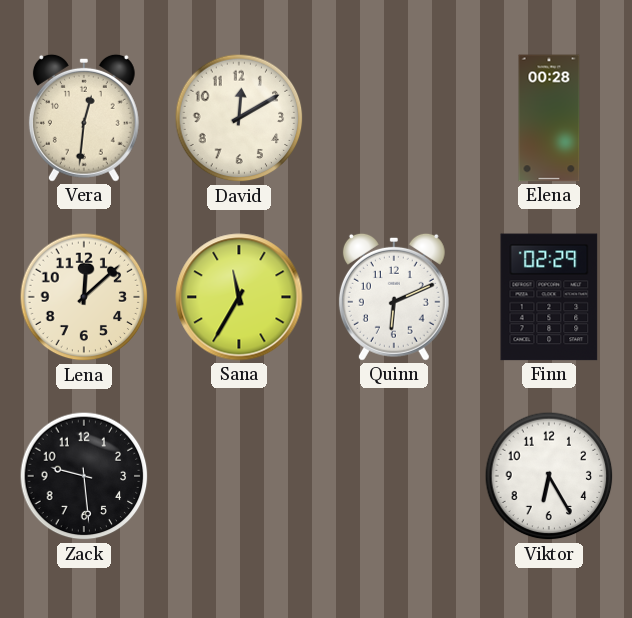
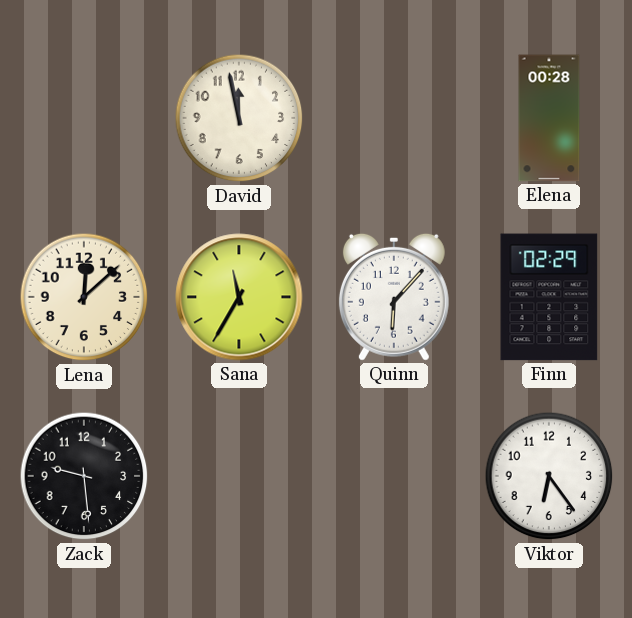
Vera: 12:31 -> none
David: 12:10 -> 11:58
Quinn: 6:11 -> 6:07
Viktor: 6:25 -> 6:24
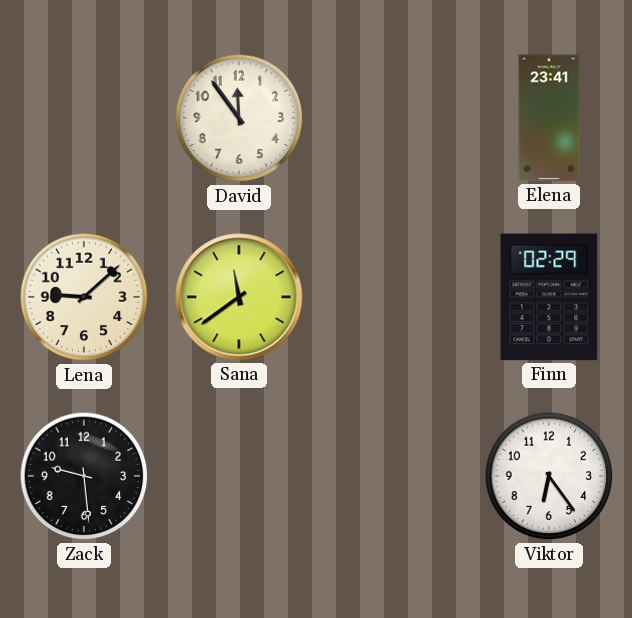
David: 11:58 -> 11:54
Elena: 00:28 -> 23:41
Lena: 12:08 -> 9:08
Sana: 11:35 -> 11:39
Quinn: 6:07 -> none
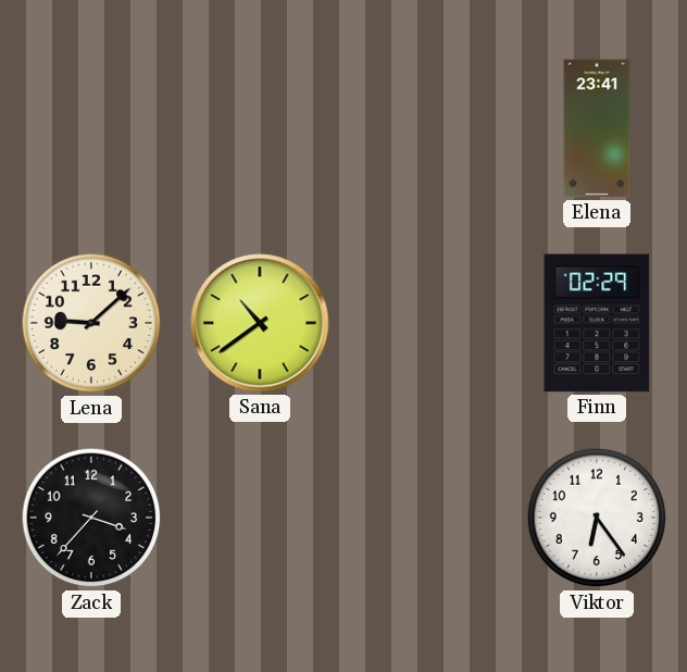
David: 11:54 -> none
Sana: 11:39 -> 10:39
Zack: 9:29 -> 3:37
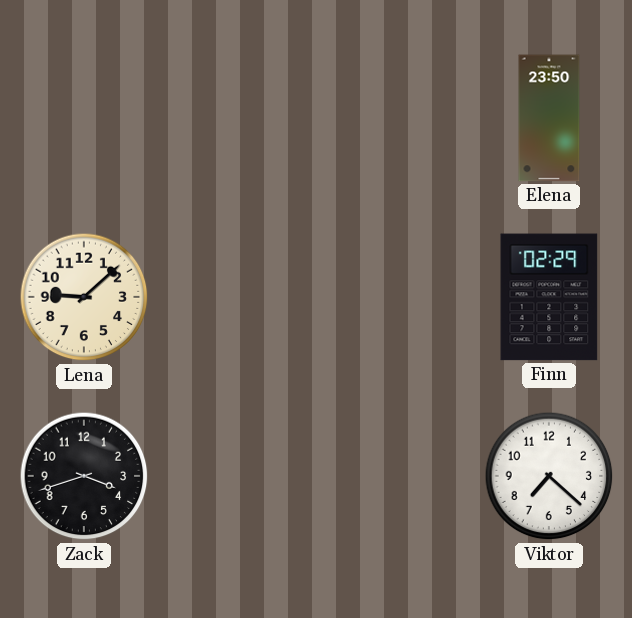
Elena: 23:41 -> 23:50
Sana: 10:39 -> none
Zack: 3:37 -> 3:42
Viktor: 6:24 -> 7:22
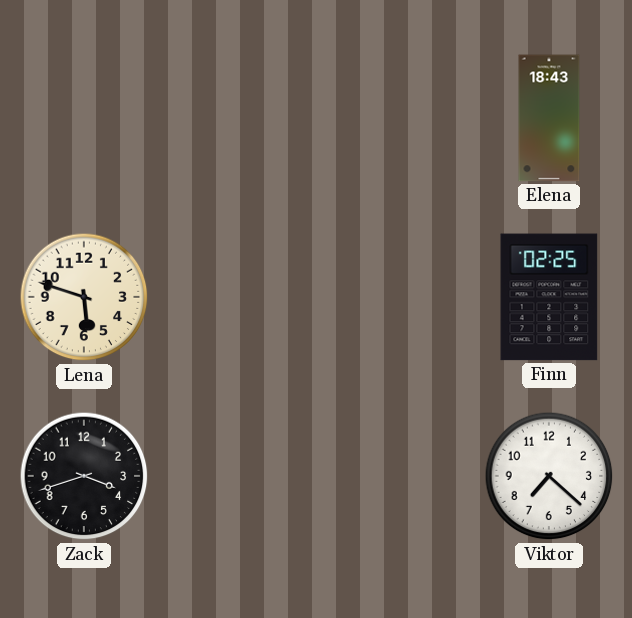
Elena: 23:50 -> 18:43
Lena: 9:08 -> 5:48
Finn: 02:29 -> 02:25
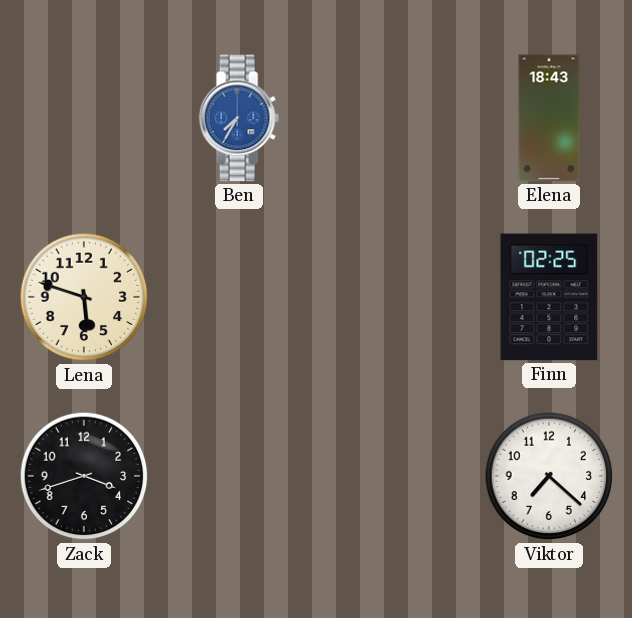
Ben: none -> 7:35
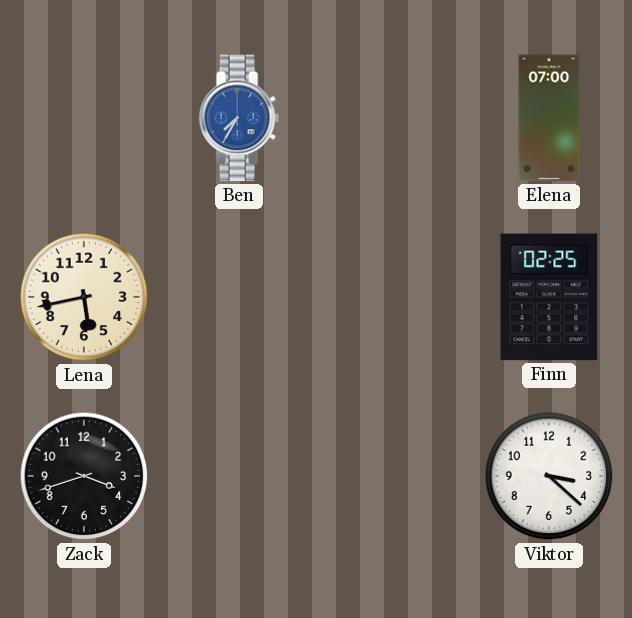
Elena: 18:43 -> 07:00
Lena: 5:48 -> 5:43
Viktor: 7:22 -> 3:22
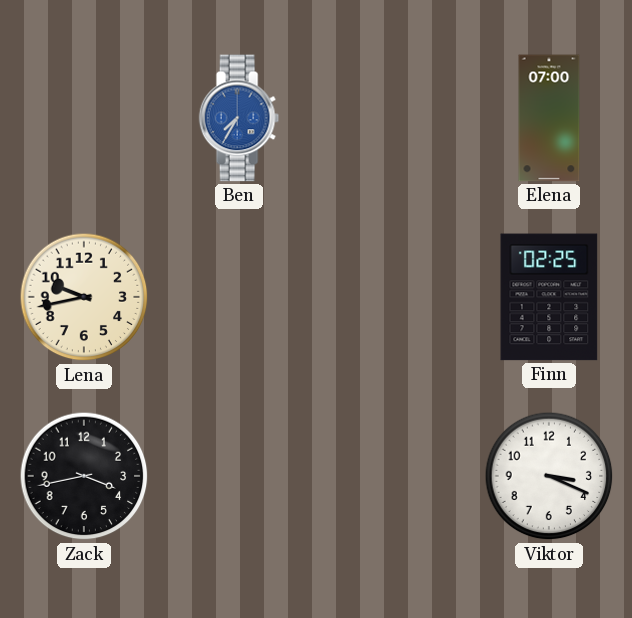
Lena: 5:43 -> 9:43
Zack: 3:42 -> 3:43
Viktor: 3:22 -> 3:19
